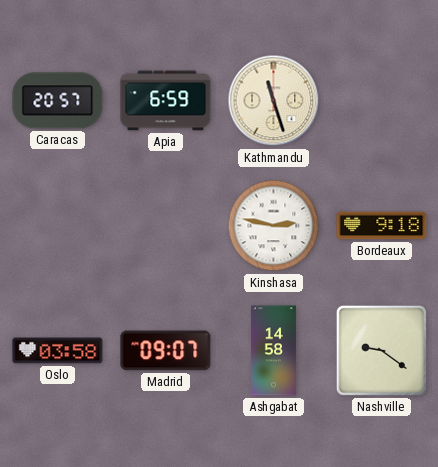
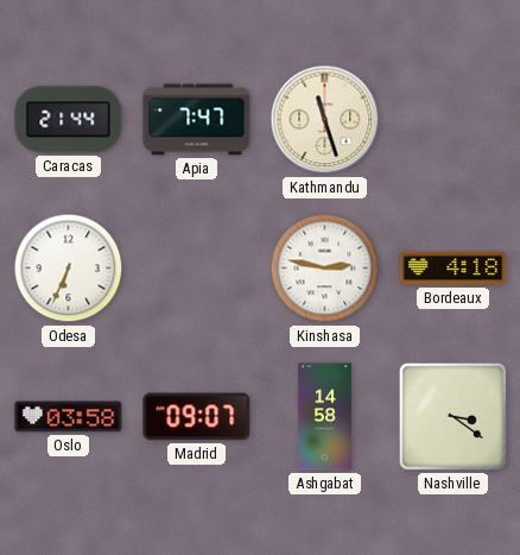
Caracas: 20:57 -> 21:44
Apia: 6:59 -> 7:47
Odesa: none -> 6:34
Bordeaux: 9:18 -> 4:18
Nashville: 9:21 -> 3:21
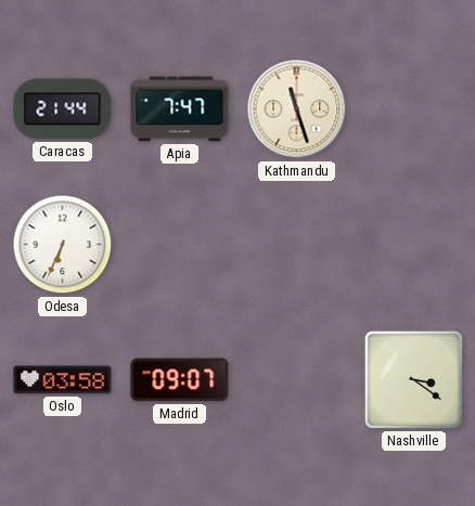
Kinshasa: 2:47 -> none
Bordeaux: 4:18 -> none
Ashgabat: 14:58 -> none
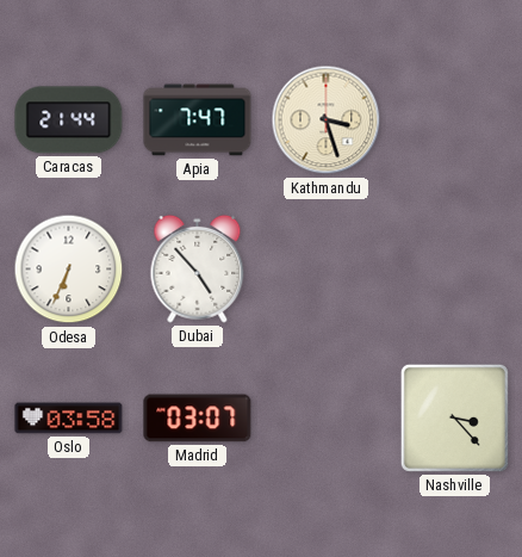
Kathmandu: 11:27 -> 3:27
Dubai: none -> 4:53
Madrid: 09:07 -> 03:07
Nashville: 3:21 -> 3:23
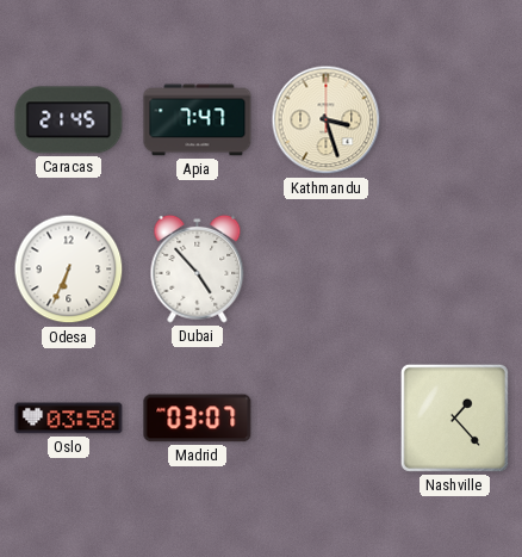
Caracas: 21:44 -> 21:45
Nashville: 3:23 -> 1:23
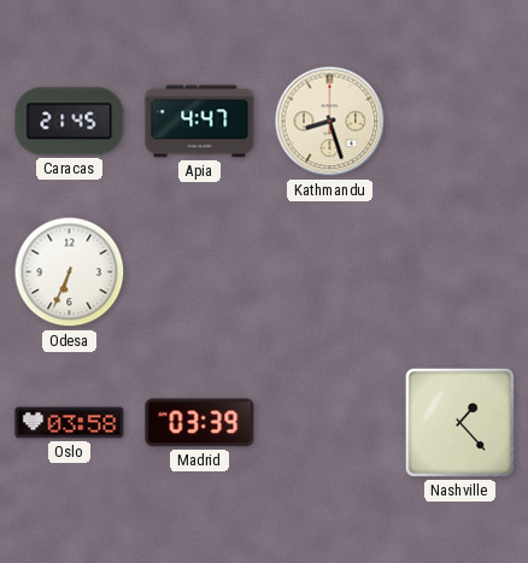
Apia: 7:47 -> 4:47
Kathmandu: 3:27 -> 8:27
Dubai: 4:53 -> none
Madrid: 03:07 -> 03:39
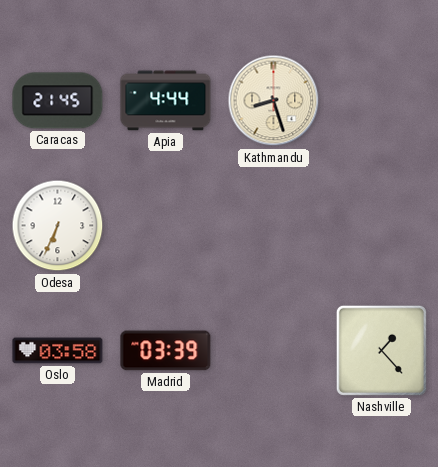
Apia: 4:47 -> 4:44
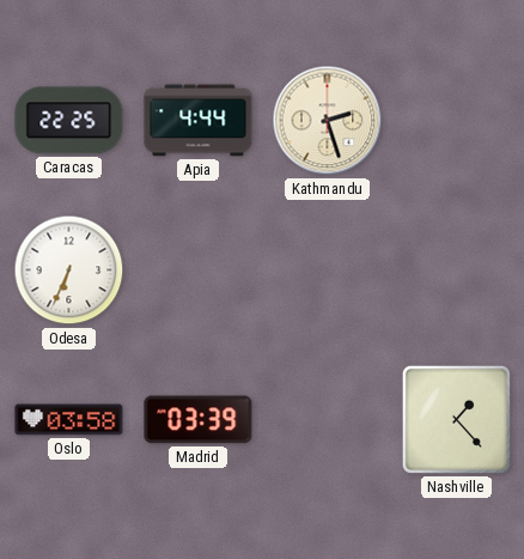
Caracas: 21:45 -> 22:25
Kathmandu: 8:27 -> 2:27
